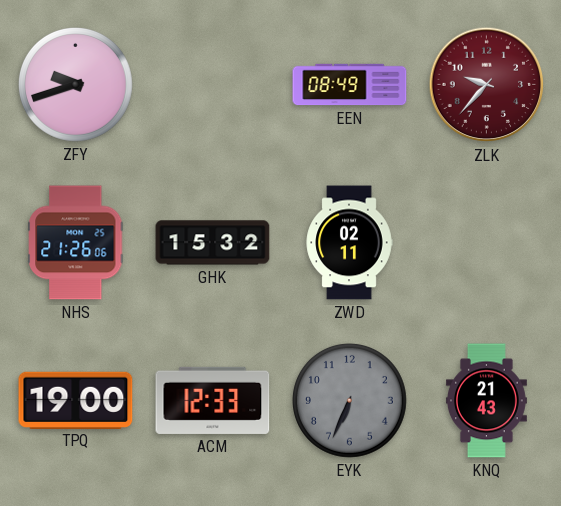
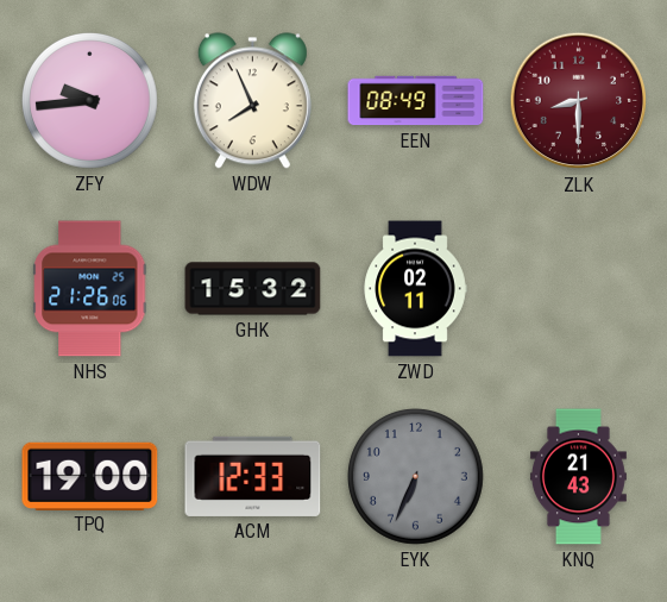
ZFY: 9:42 -> 9:44
WDW: none -> 7:56
ZLK: 9:37 -> 8:30
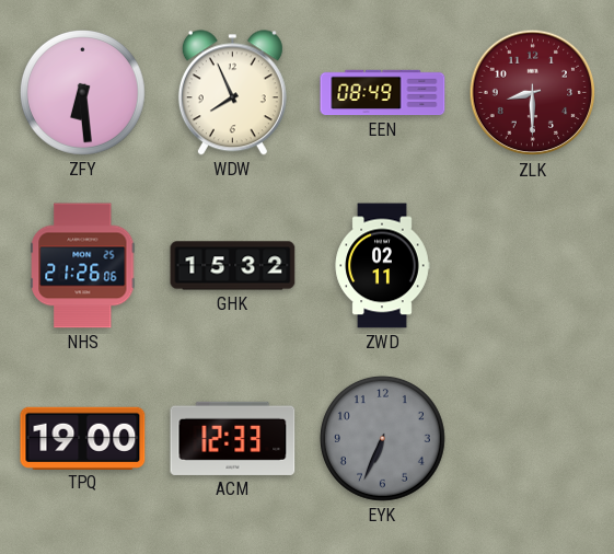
ZFY: 9:44 -> 6:29
KNQ: 21:43 -> none
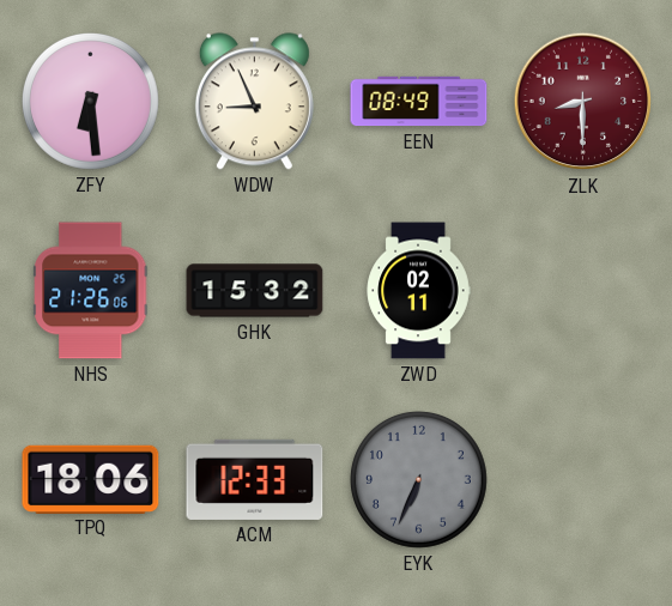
WDW: 7:56 -> 8:56
TPQ: 19:00 -> 18:06
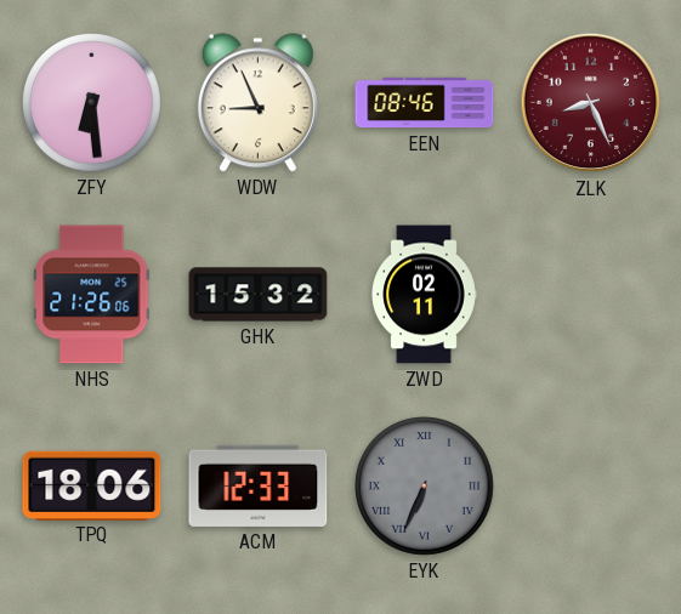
EEN: 08:49 -> 08:46
ZLK: 8:30 -> 8:26
EYK numerals: Arabic -> Roman
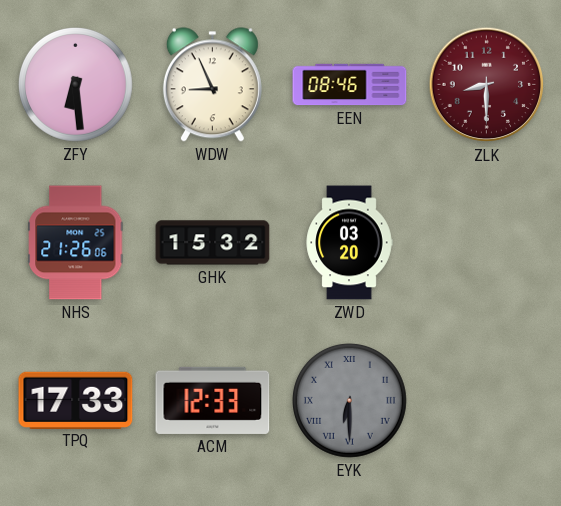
ZLK: 8:26 -> 8:30
ZWD: 02:11 -> 03:20
TPQ: 18:06 -> 17:33
EYK: 6:34 -> 6:30
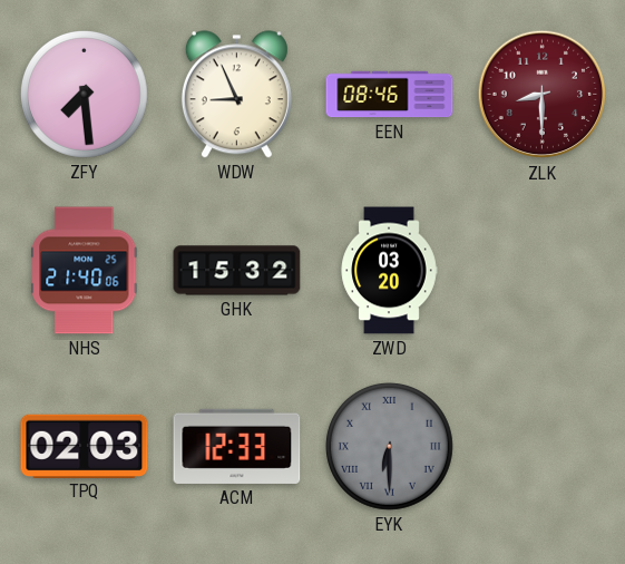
ZFY: 6:29 -> 7:29
NHS: 21:26 -> 21:40
TPQ: 17:33 -> 02:03
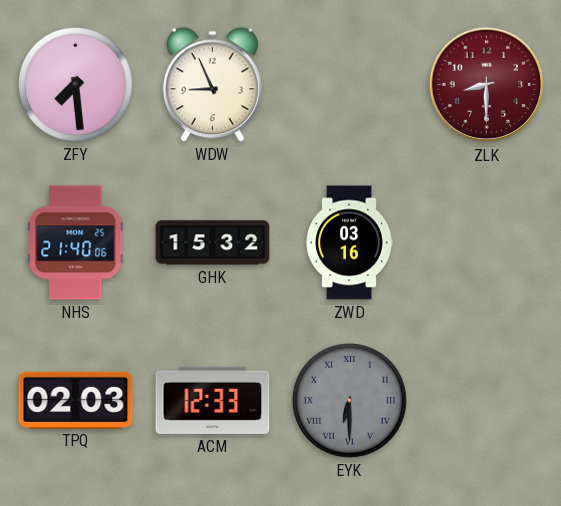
EEN: 08:46 -> none
ZWD: 03:20 -> 03:16
